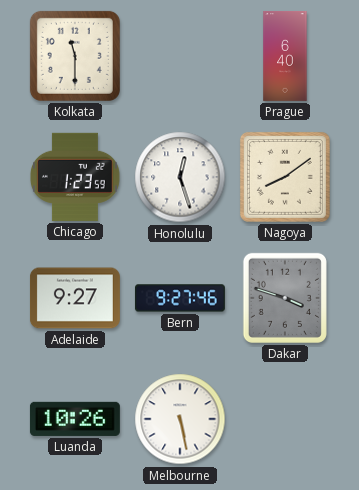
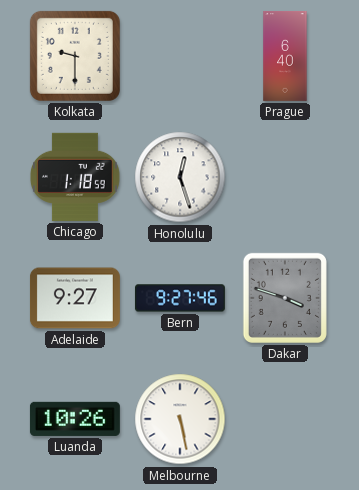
Kolkata: 11:30 -> 9:30
Chicago: 1:23 -> 1:18
Nagoya: 8:09 -> none
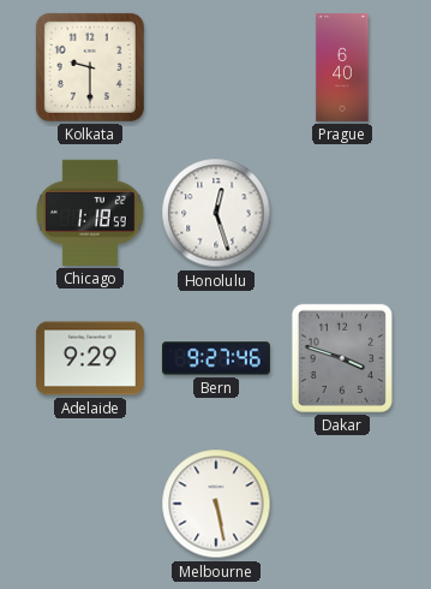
Adelaide: 9:27 -> 9:29
Luanda: 10:26 -> none
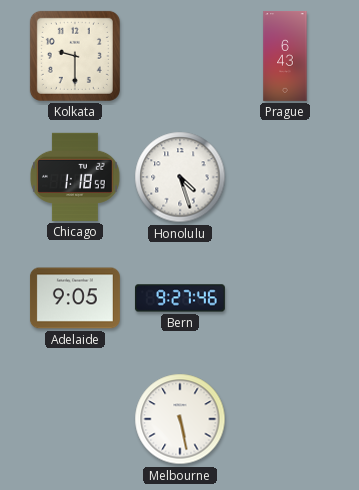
Prague: 6:40 -> 6:43
Honolulu: 12:27 -> 4:27
Adelaide: 9:29 -> 9:05
Dakar: 3:48 -> none
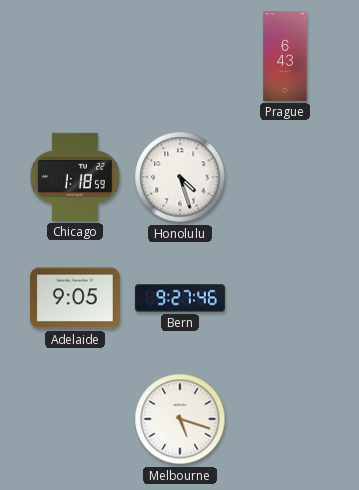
Kolkata: 9:30 -> none
Melbourne: 5:28 -> 5:18
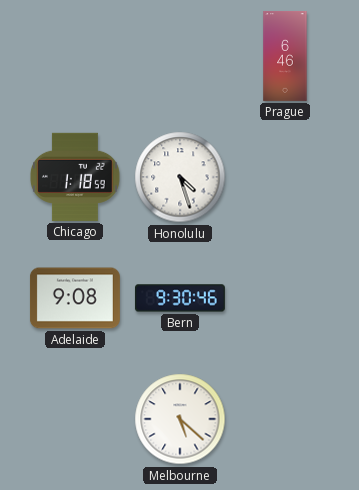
Prague: 6:43 -> 6:46
Adelaide: 9:05 -> 9:08
Bern: 9:27 -> 9:30
Melbourne: 5:18 -> 5:22
